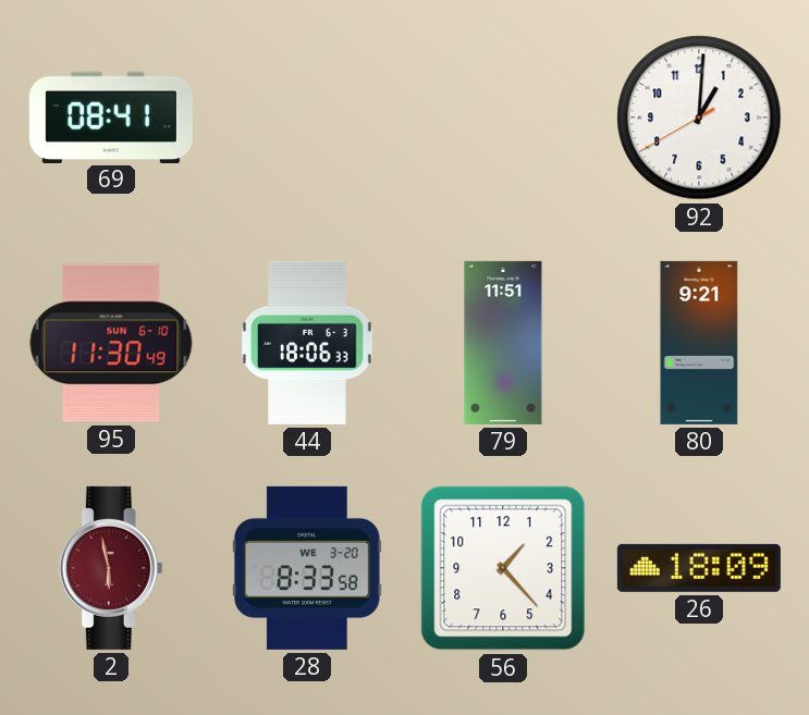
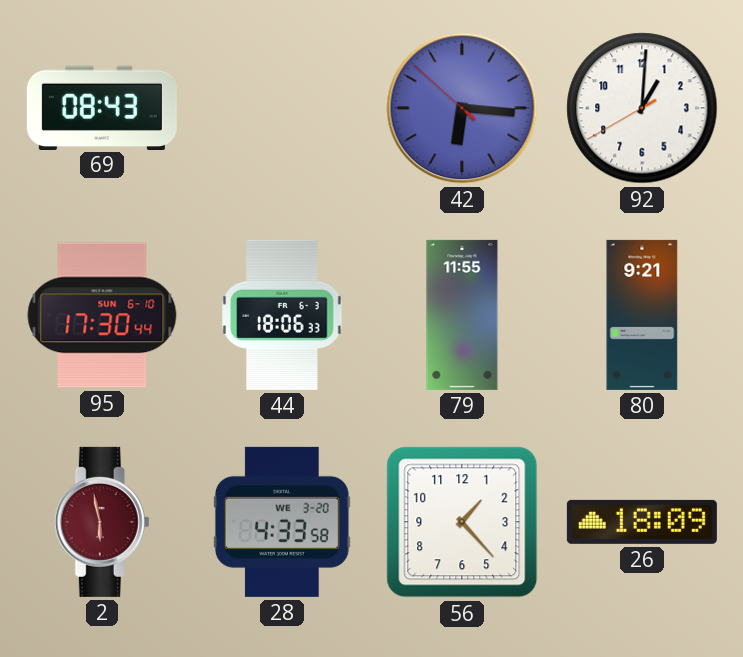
69: 08:41 -> 08:43
42: none -> 6:15
95: 11:30 -> 17:30
79: 11:51 -> 11:55
28: 8:33 -> 4:33
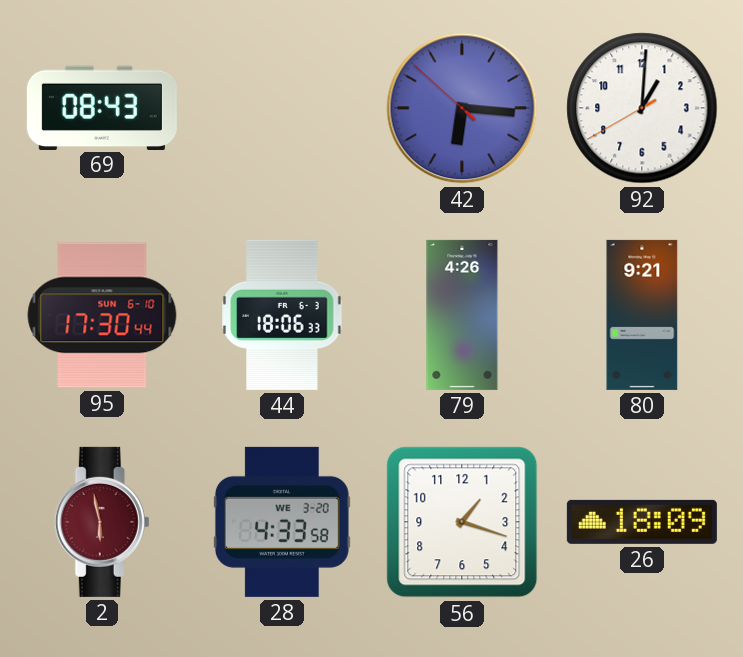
79: 11:55 -> 4:26
56: 1:23 -> 1:18
